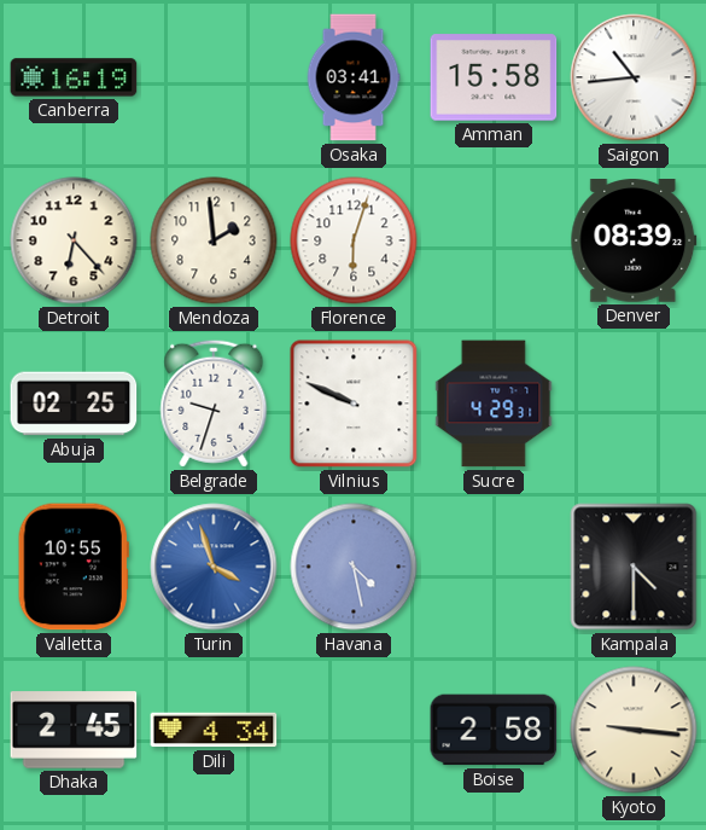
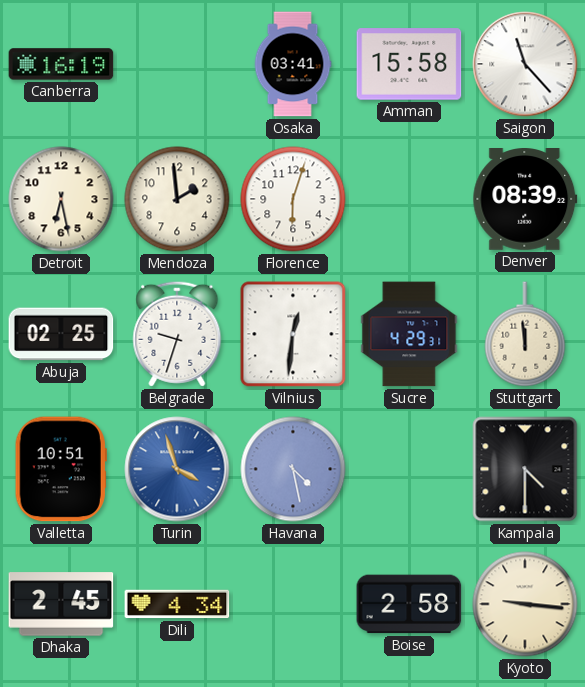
Saigon: 10:44 -> 11:23
Detroit: 6:23 -> 6:28
Vilnius: 9:49 -> 12:31
Stuttgart: none -> 11:59
Valletta: 10:55 -> 10:51
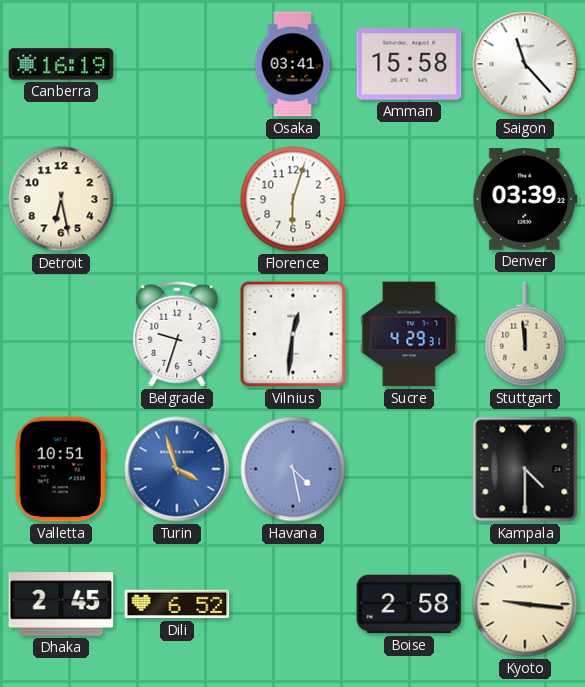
Mendoza: 1:59 -> none
Denver: 08:39 -> 03:39
Abuja: 02:25 -> none
Dili: 4:34 -> 6:52
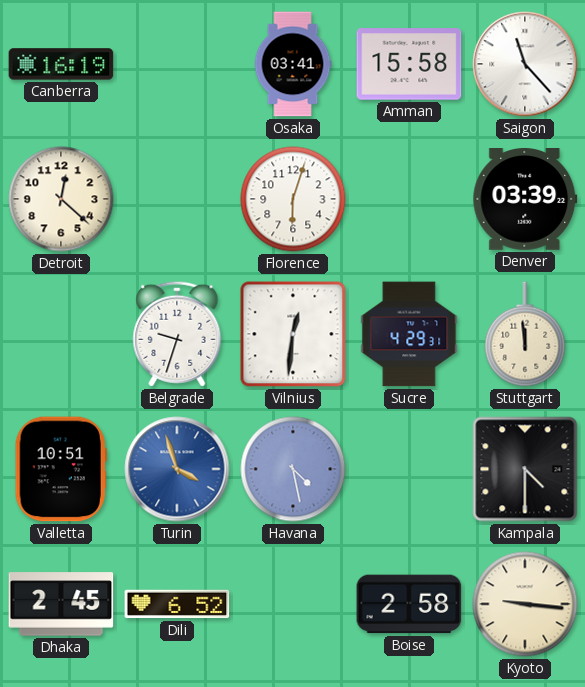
Detroit: 6:28 -> 12:22
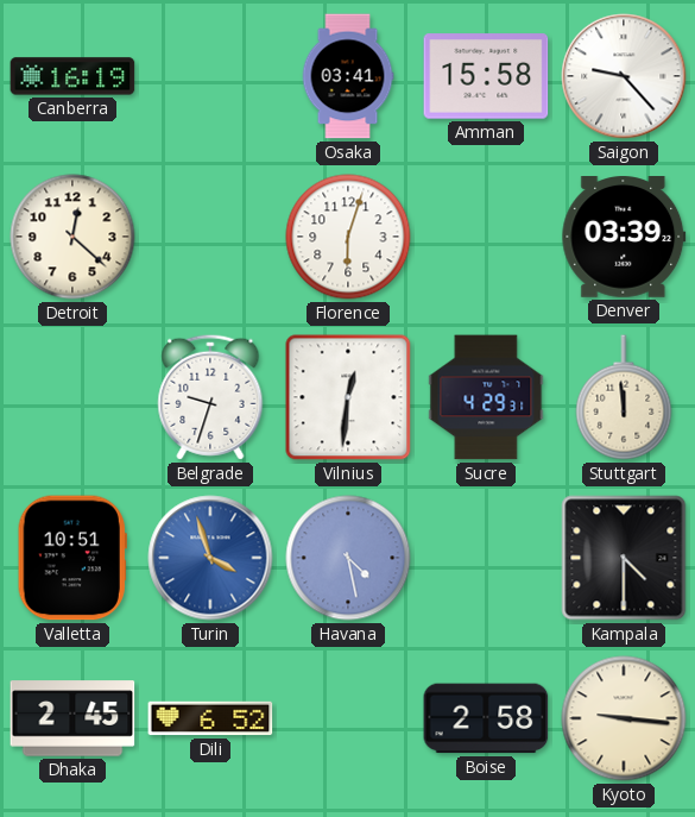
Saigon: 11:23 -> 9:23
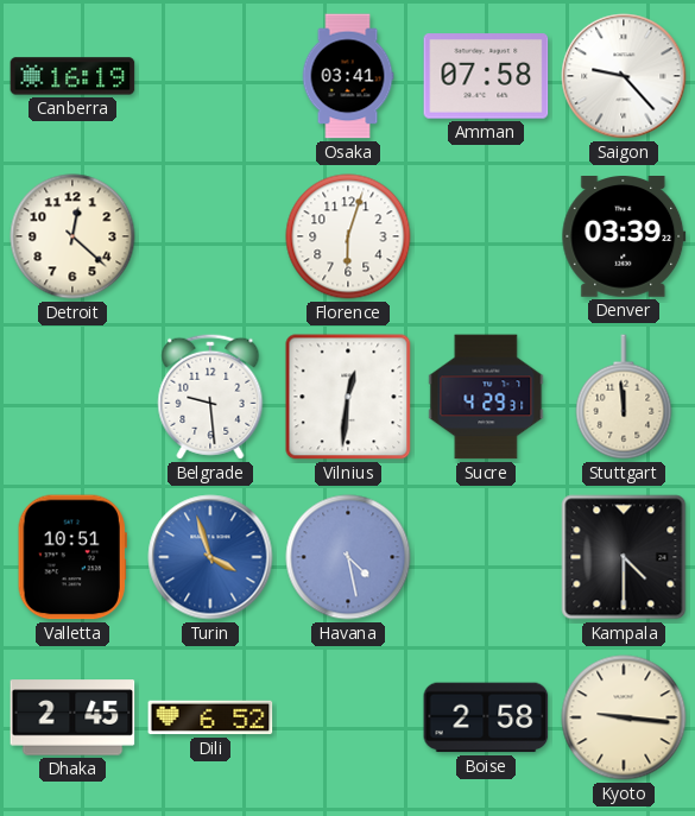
Amman: 15:58 -> 07:58
Belgrade: 9:33 -> 9:29
